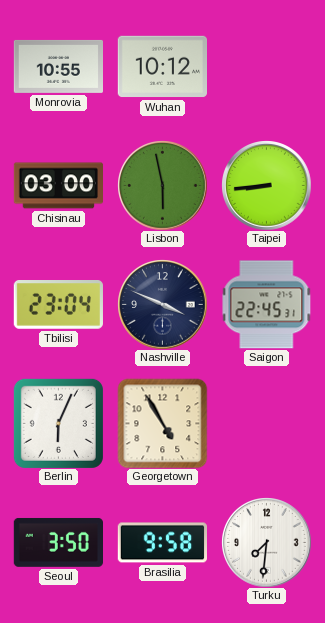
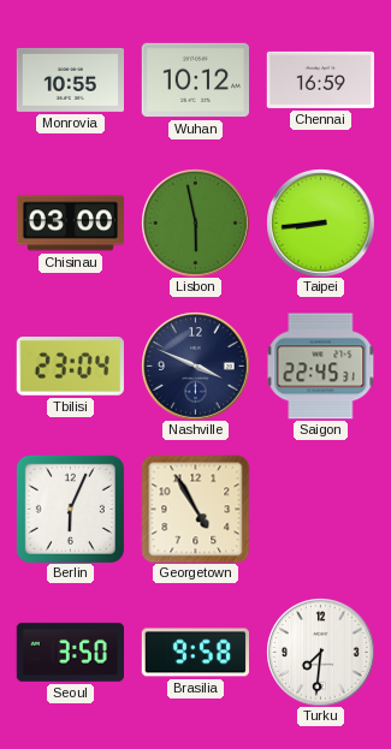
Chennai: none -> 16:59
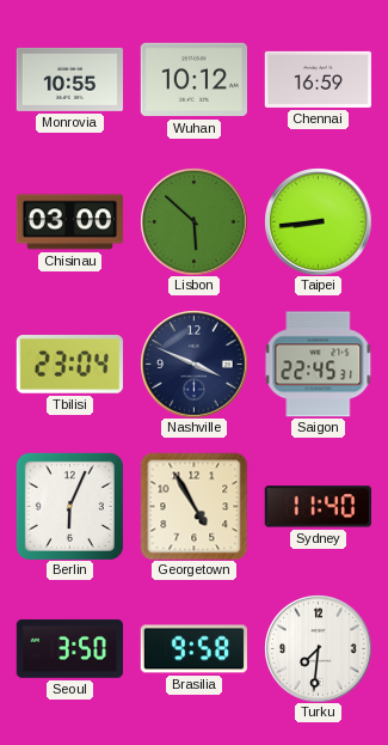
Lisbon: 5:58 -> 5:52
Sydney: none -> 11:40
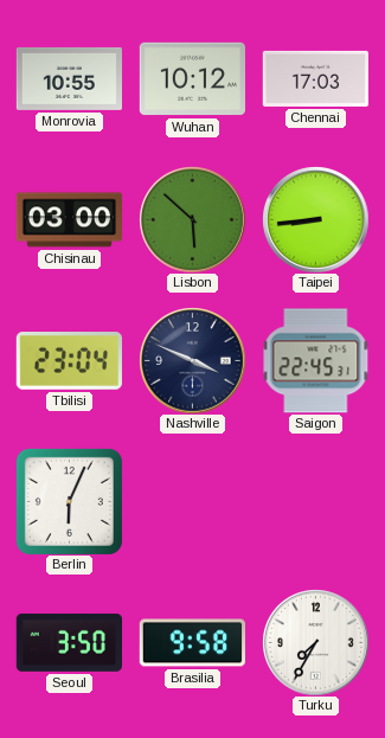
Chennai: 16:59 -> 17:03
Georgetown: 4:55 -> none
Sydney: 11:40 -> none
Turku: 7:31 -> 7:35
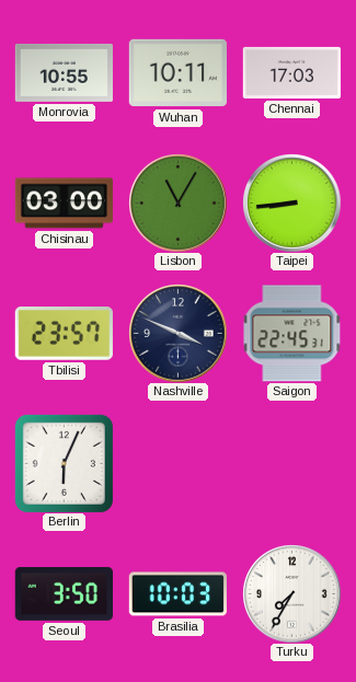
Wuhan: 10:12 -> 10:11
Lisbon: 5:52 -> 11:05
Tbilisi: 23:04 -> 23:57
Brasilia: 9:58 -> 10:03
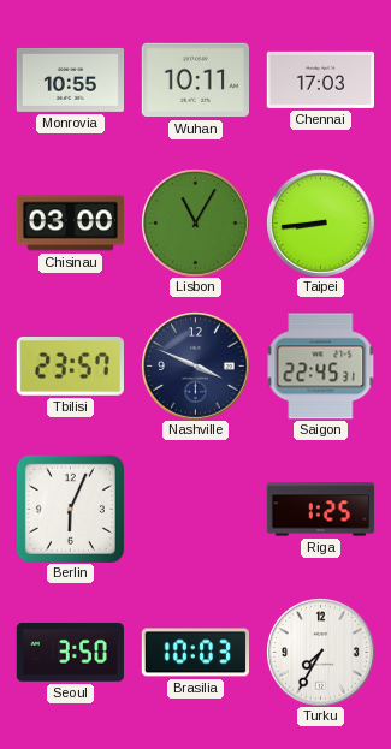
Riga: none -> 1:25
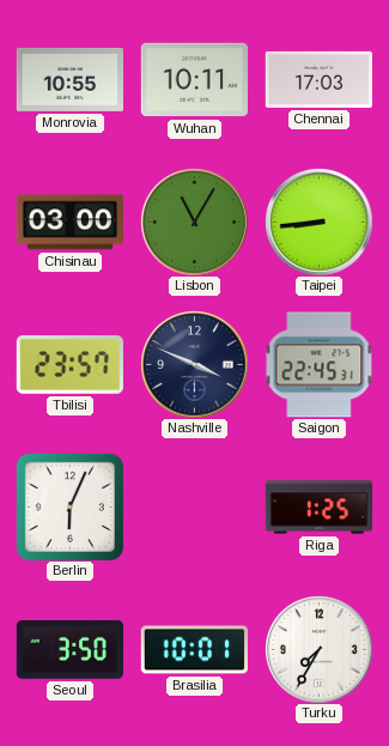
Brasilia: 10:03 -> 10:01
